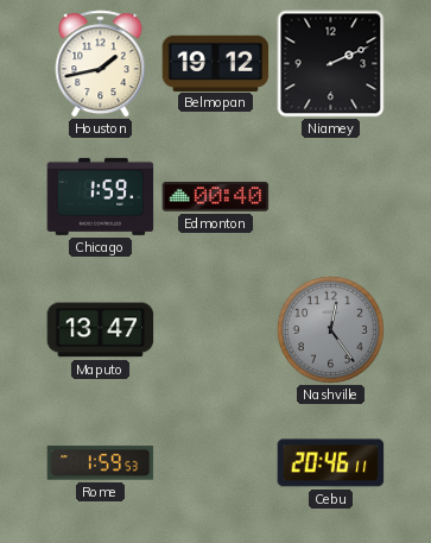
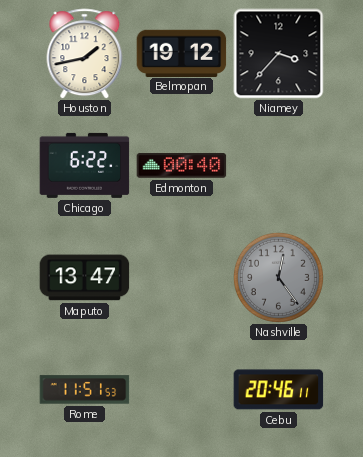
Niamey: 2:11 -> 3:37
Chicago: 1:59 -> 6:22
Rome: 1:59 -> 11:51
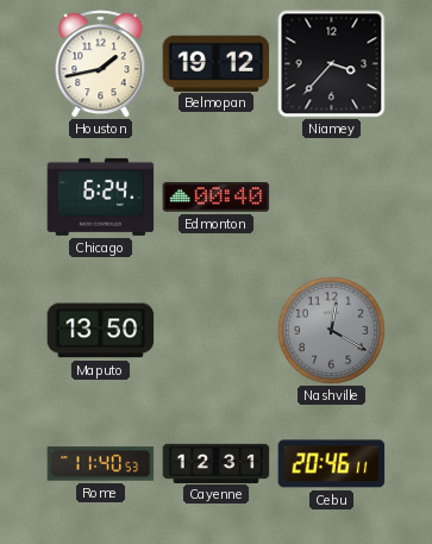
Chicago: 6:22 -> 6:24
Maputo: 13:47 -> 13:50
Nashville: 12:24 -> 12:20
Rome: 11:51 -> 11:40
Cayenne: none -> 12:31
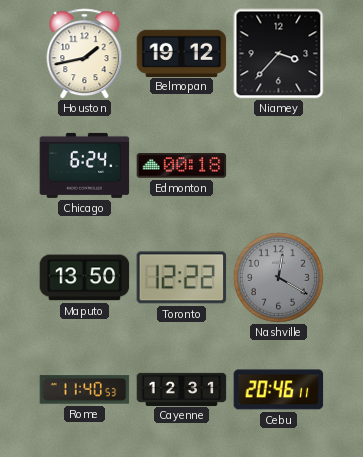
Edmonton: 00:40 -> 00:18
Toronto: none -> 12:22
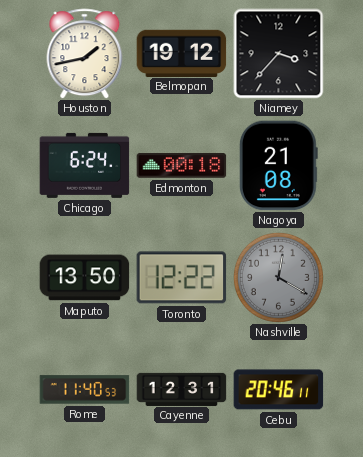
Nagoya: none -> 21:08
